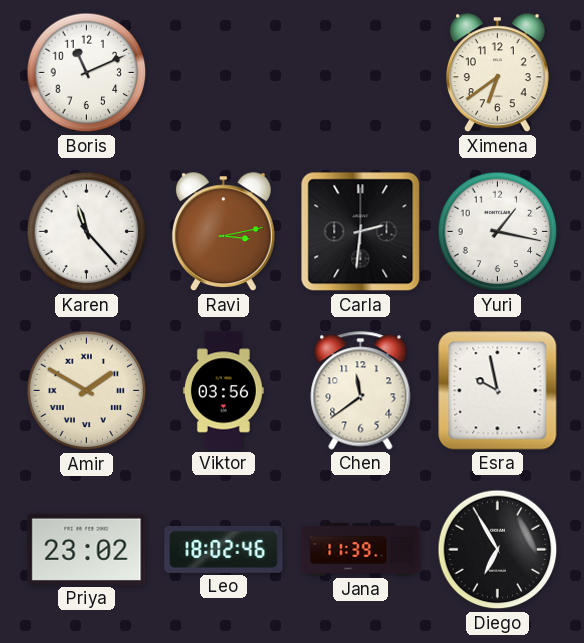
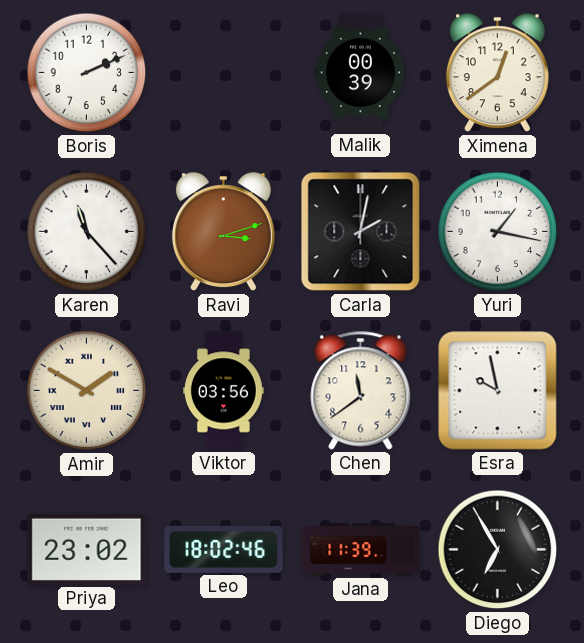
Boris: 11:11 -> 2:11
Malik: none -> 00:39
Ximena: 6:39 -> 12:39
Ravi: 3:13 -> 3:12
Carla: 2:31 -> 2:02
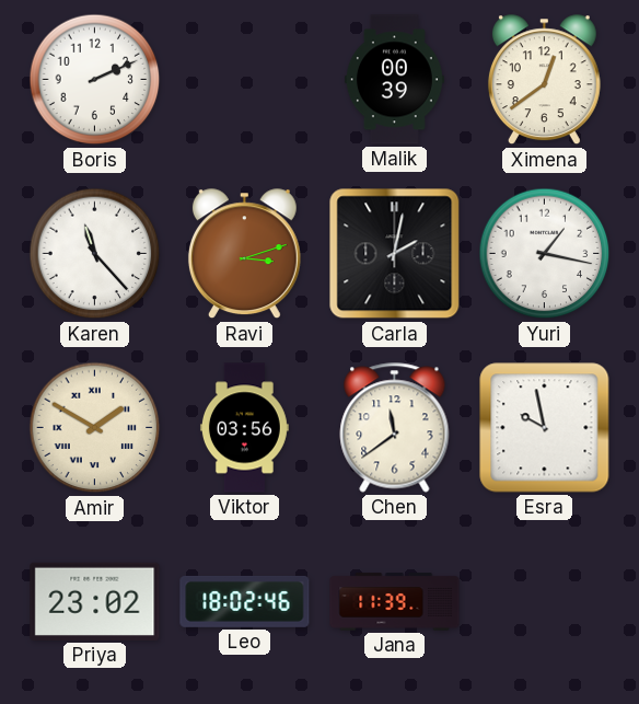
Diego: 6:55 -> none
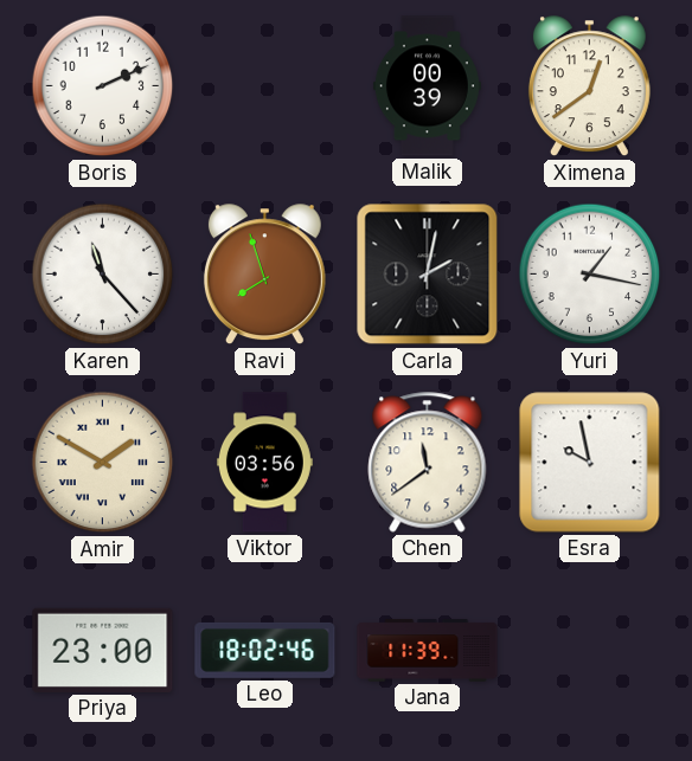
Ravi: 3:12 -> 7:57
Priya: 23:02 -> 23:00
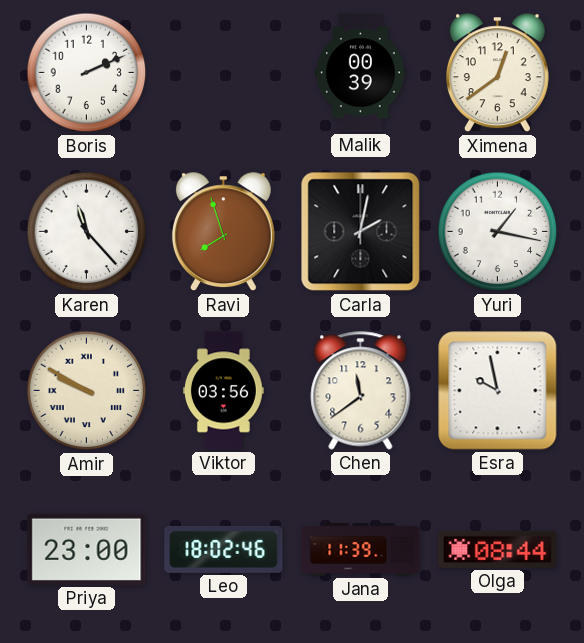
Amir: 1:50 -> 9:50
Olga: none -> 08:44
